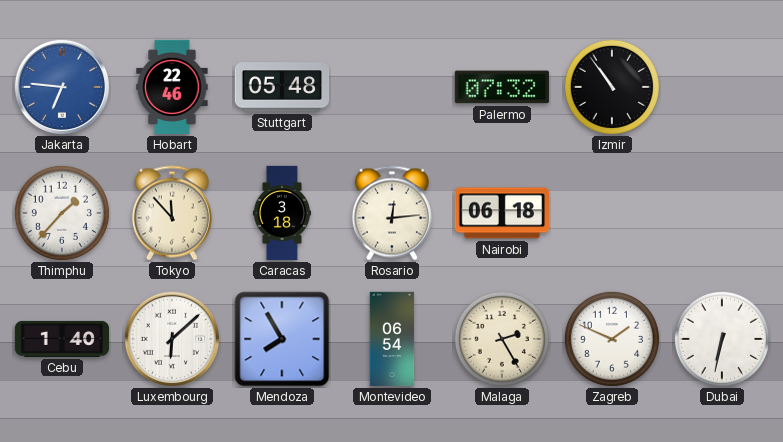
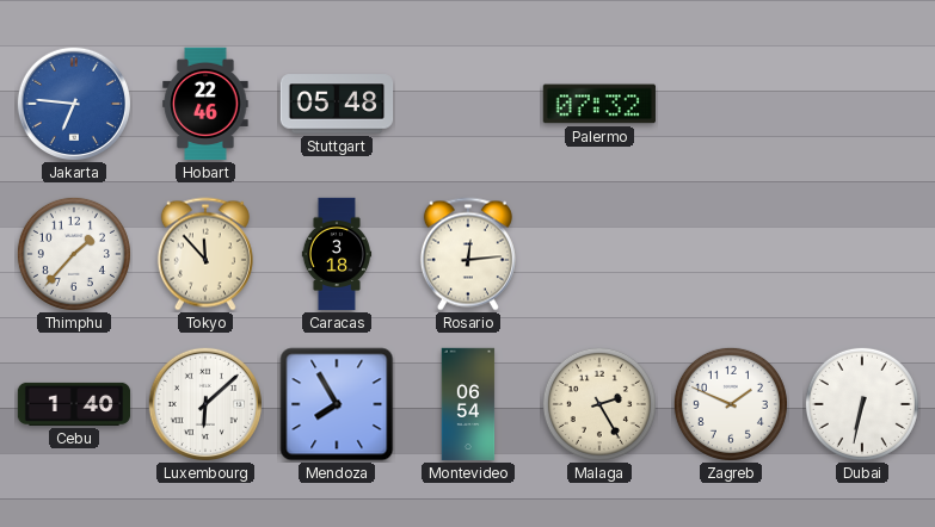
Izmir: 10:54 -> none
Nairobi: 06:18 -> none
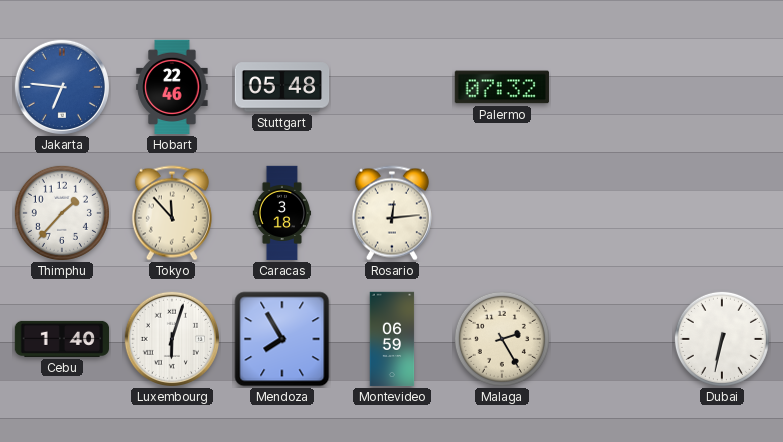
Luxembourg: 6:08 -> 6:03
Montevideo: 06:54 -> 06:59
Zagreb: 1:49 -> none
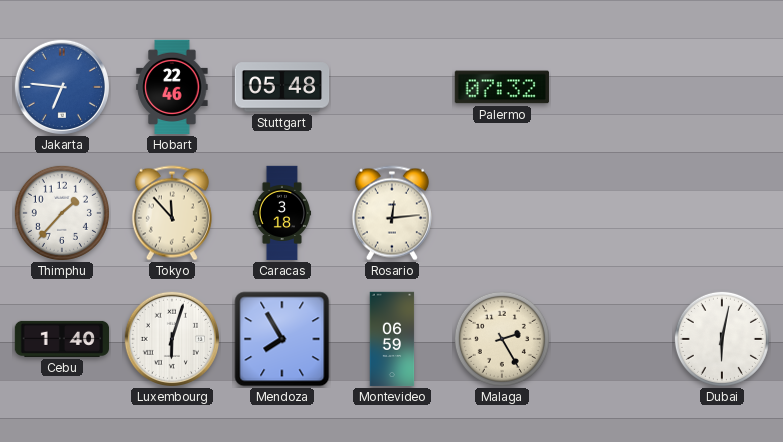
Dubai: 6:32 -> 6:02
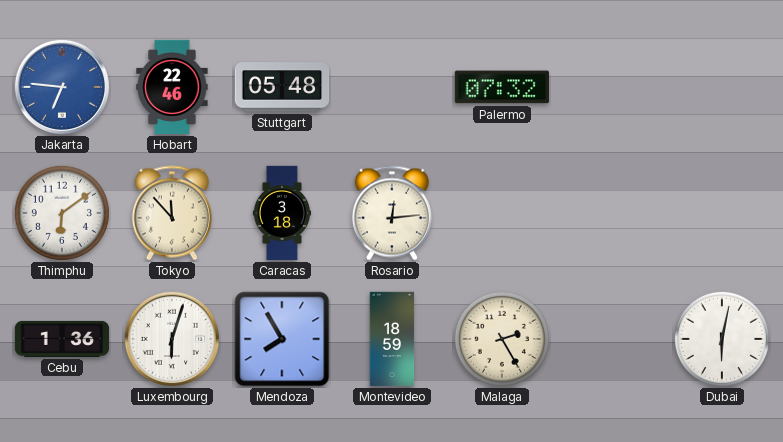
Thimphu: 1:37 -> 6:09
Cebu: 1:40 -> 1:36
Montevideo: 06:59 -> 18:59
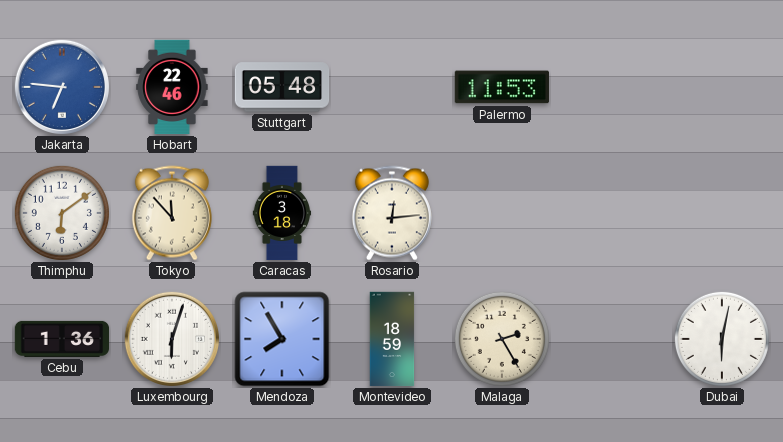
Palermo: 07:32 -> 11:53
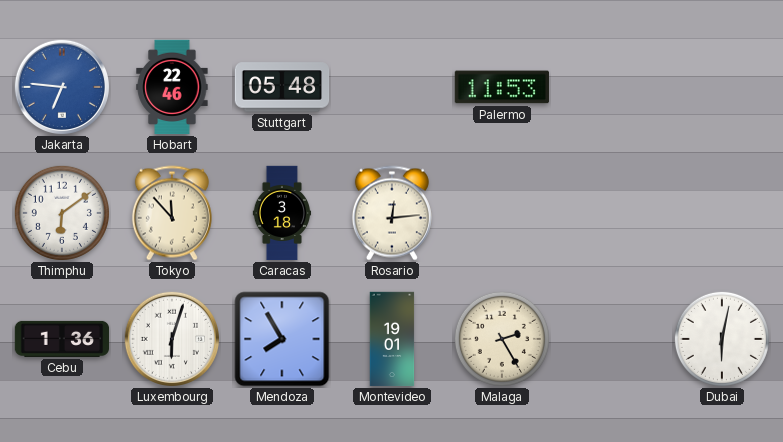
Montevideo: 18:59 -> 19:01
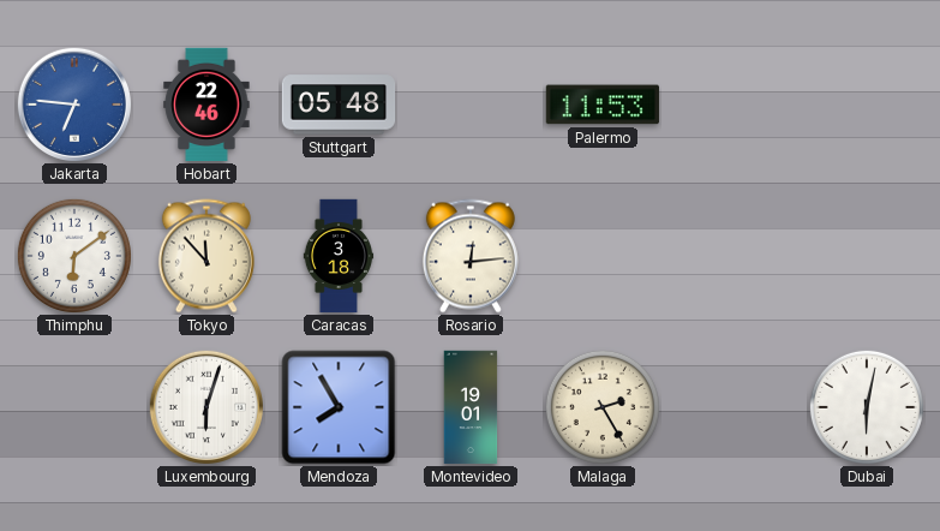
Cebu: 1:36 -> none
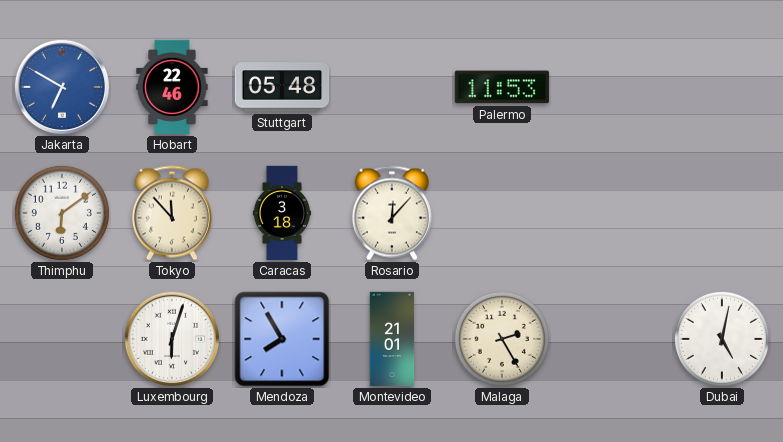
Jakarta: 6:46 -> 6:50
Rosario: 12:14 -> 12:07
Montevideo: 19:01 -> 21:01
Dubai: 6:02 -> 5:02
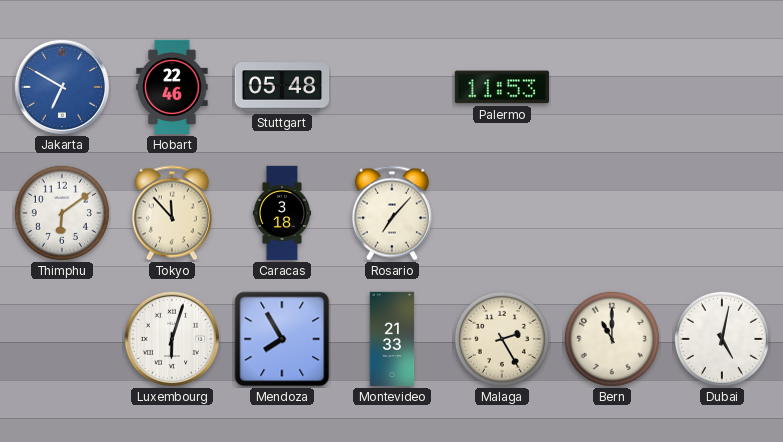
Rosario: 12:07 -> 7:07
Montevideo: 21:01 -> 21:33
Bern: none -> 11:00
